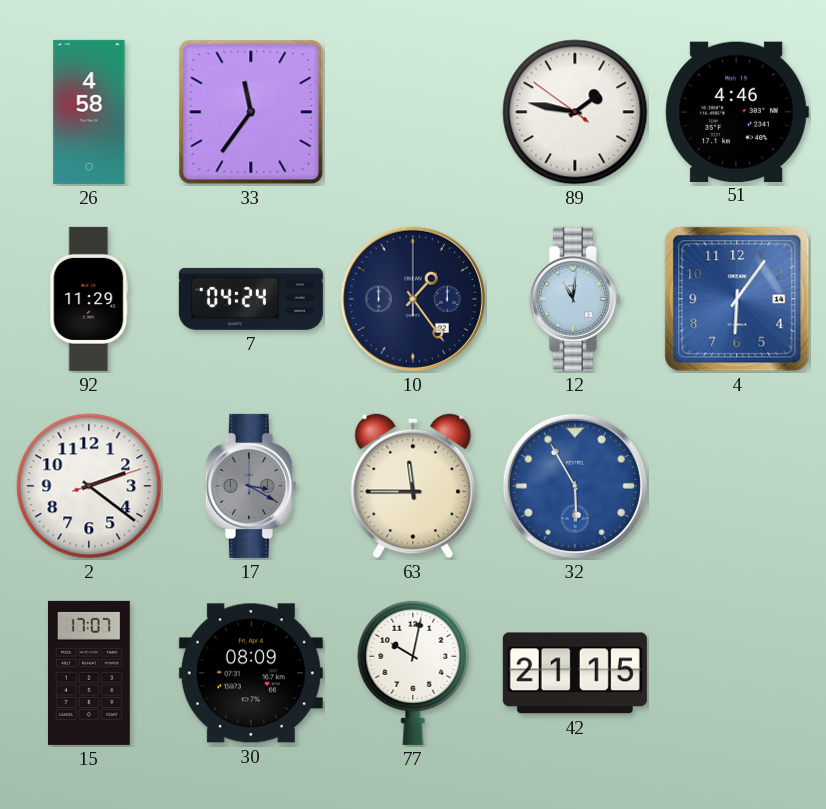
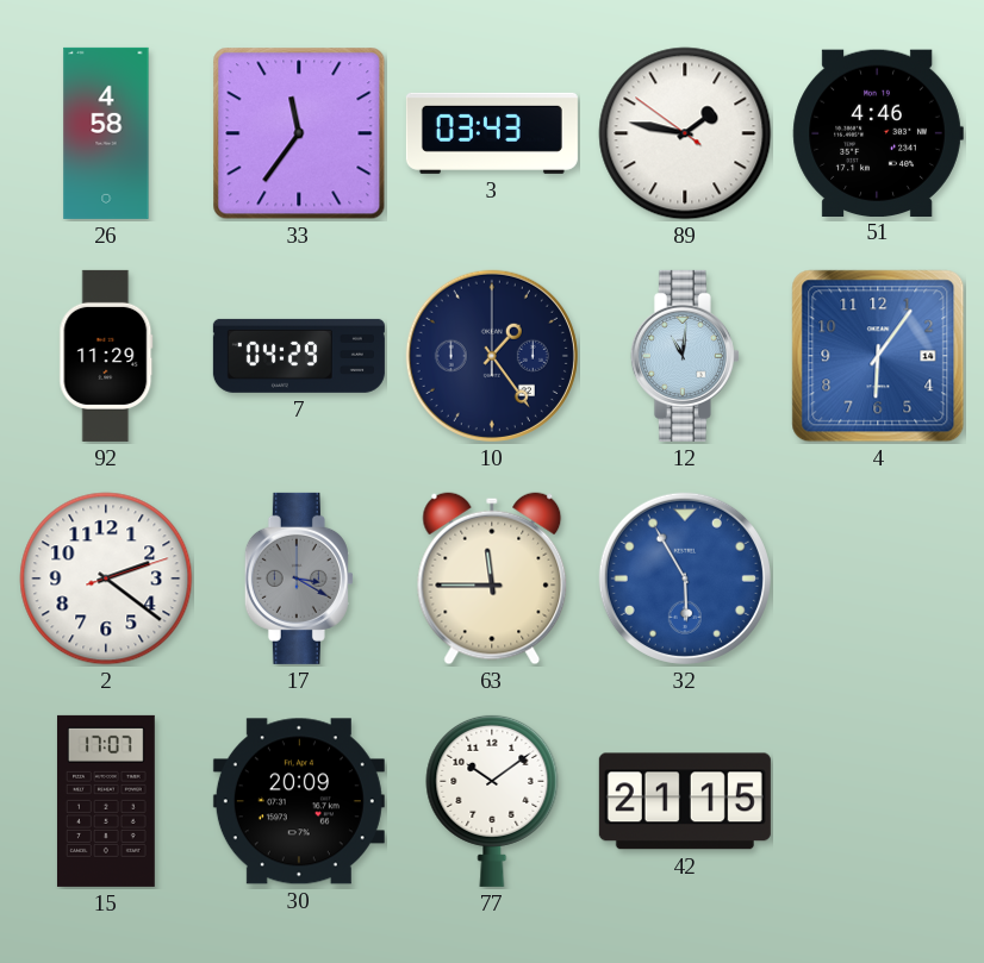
3: none -> 03:43
7: 04:24 -> 04:29
30: 08:09 -> 20:09
77: 10:02 -> 10:09
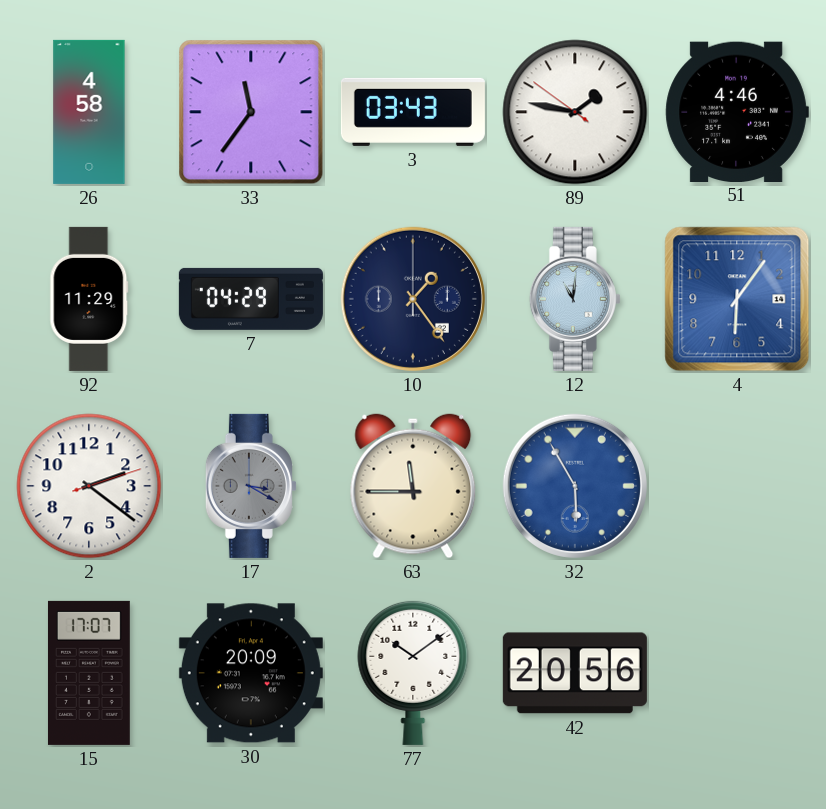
42: 21:15 -> 20:56
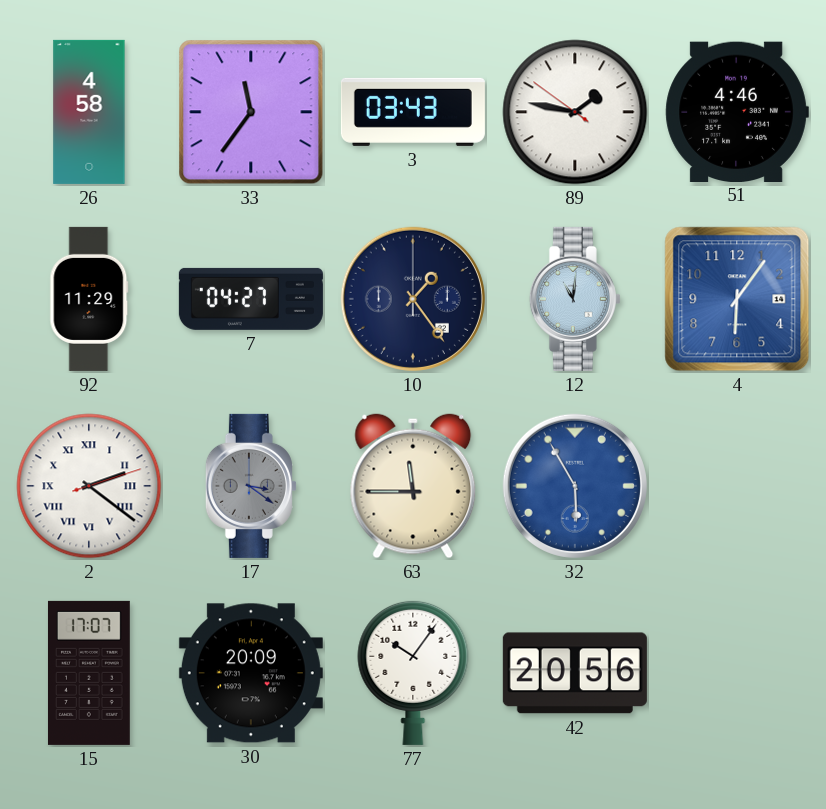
7: 04:29 -> 04:27
2 numerals: Arabic -> Roman
17: 3:20 -> 3:21
77: 10:09 -> 10:06
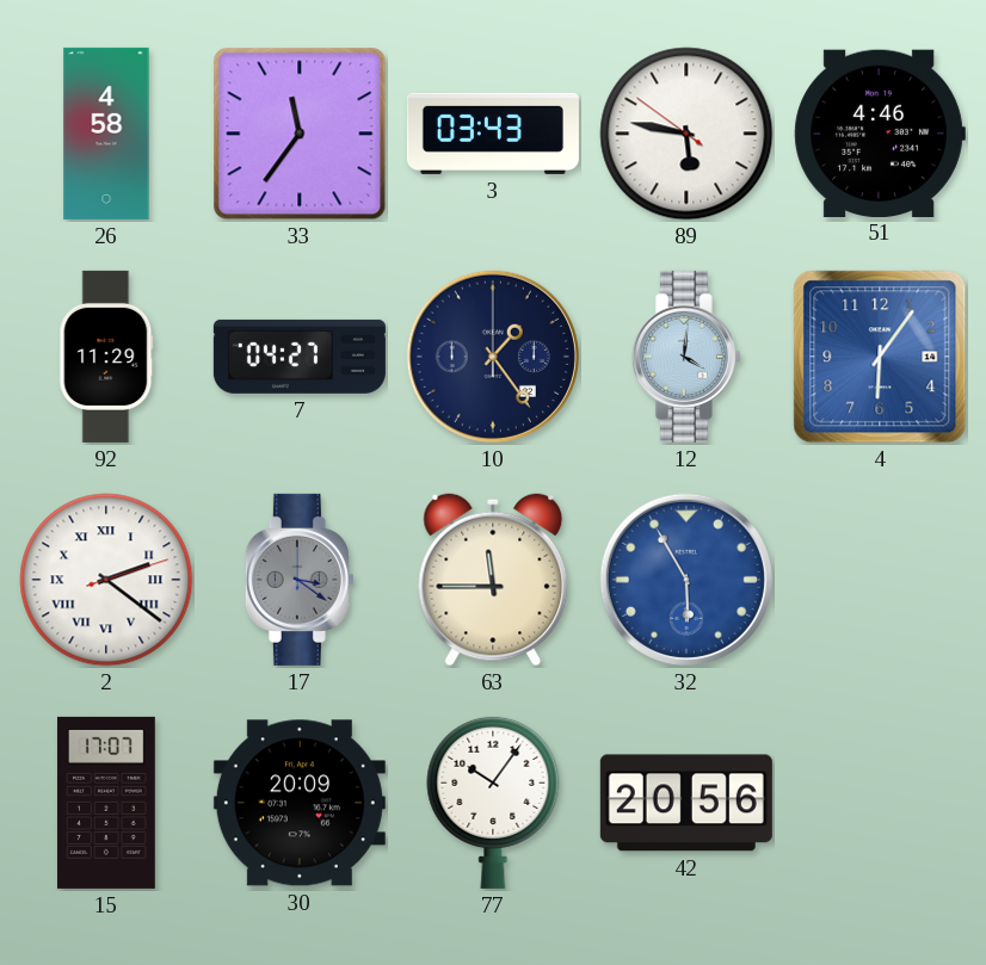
89: 1:46 -> 5:46
12: 11:01 -> 4:01
